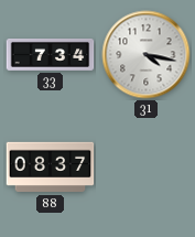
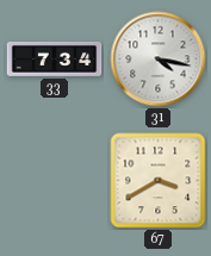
88: 08:37 -> none
67: none -> 3:40
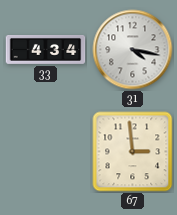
33: 7:34 -> 4:34
67: 3:40 -> 2:59
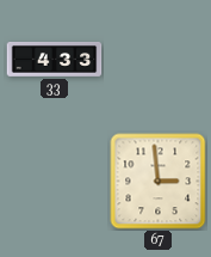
33: 4:34 -> 4:33
31: 4:17 -> none
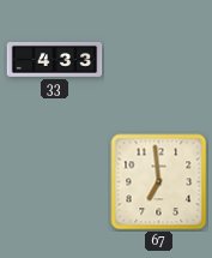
67: 2:59 -> 6:59
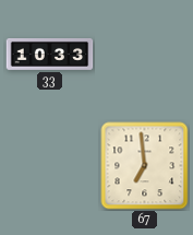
33: 4:33 -> 10:33
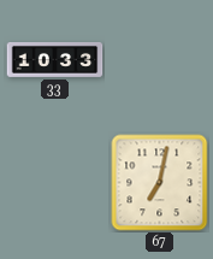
67: 6:59 -> 7:02
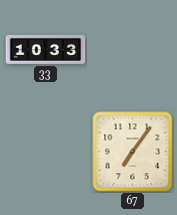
67: 7:02 -> 7:06
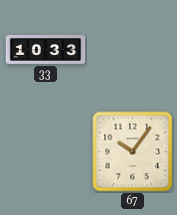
67: 7:06 -> 10:06
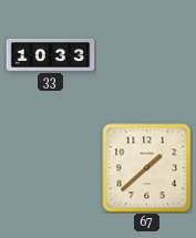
67: 10:06 -> 1:38
